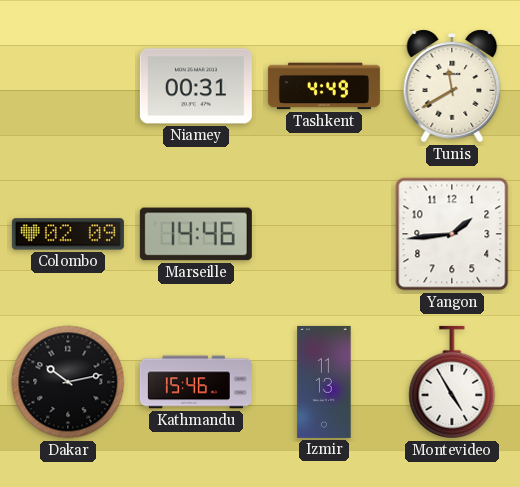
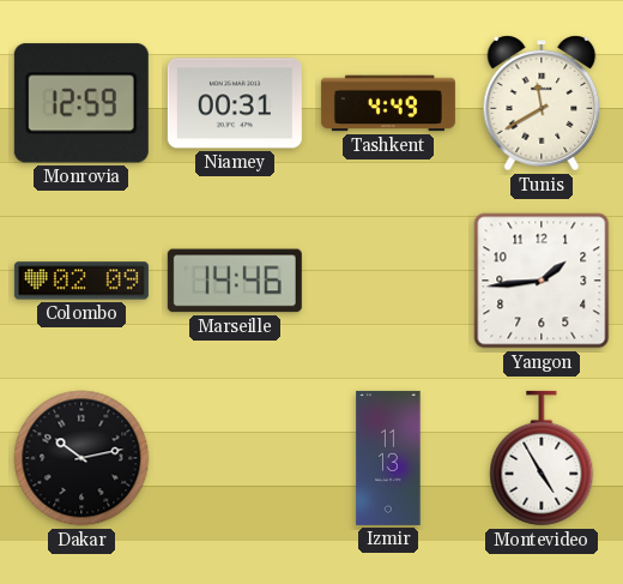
Monrovia: none -> 12:59
Kathmandu: 15:46 -> none
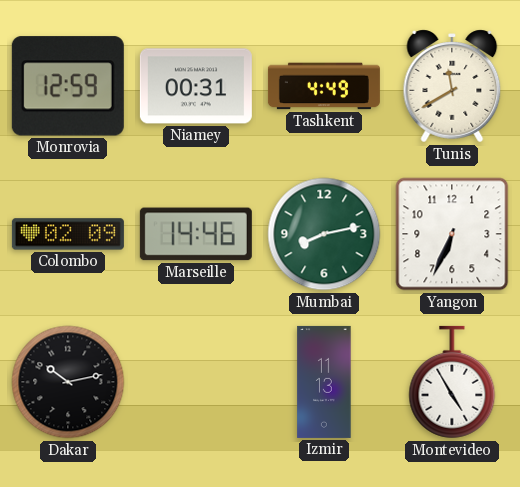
Mumbai: none -> 8:13
Yangon: 1:44 -> 6:34
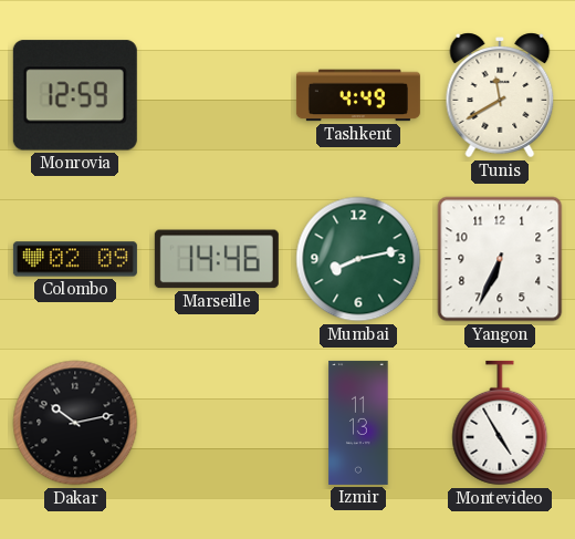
Niamey: 00:31 -> none
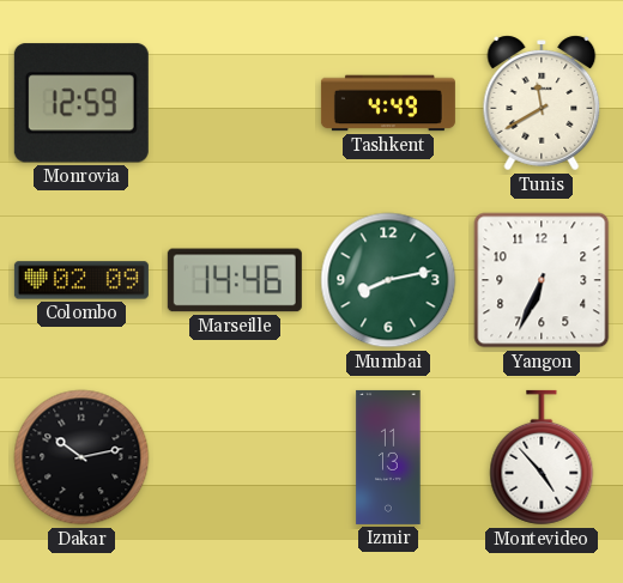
Montevideo: 4:55 -> 4:53
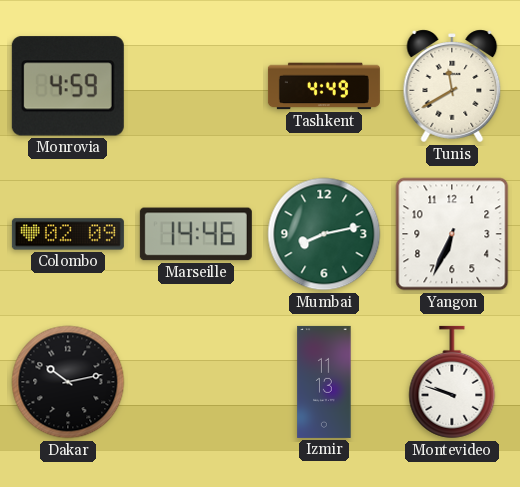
Monrovia: 12:59 -> 4:59
Montevideo: 4:53 -> 9:48
